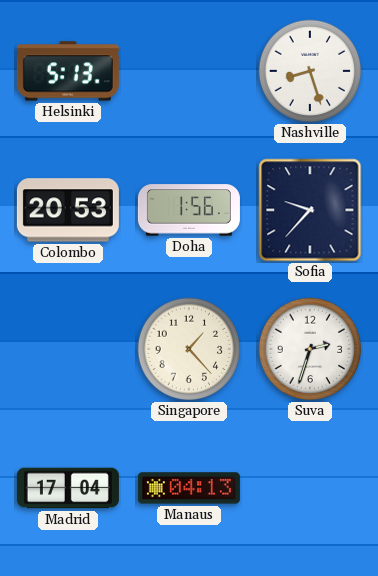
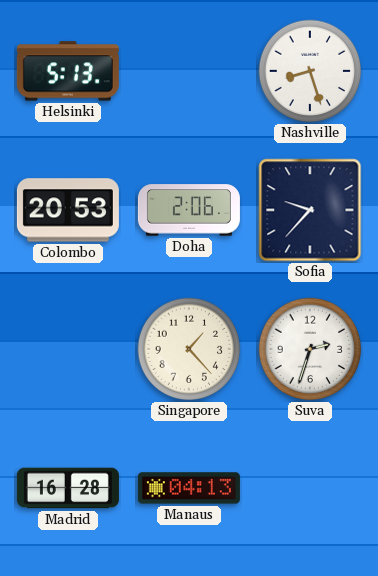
Doha: 1:56 -> 2:06
Madrid: 17:04 -> 16:28
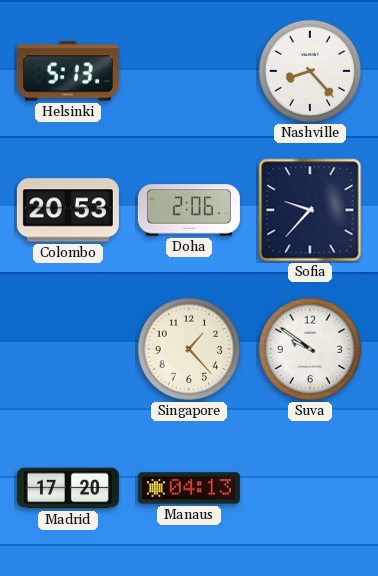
Nashville: 8:27 -> 8:23
Suva: 2:33 -> 9:51
Madrid: 16:28 -> 17:20
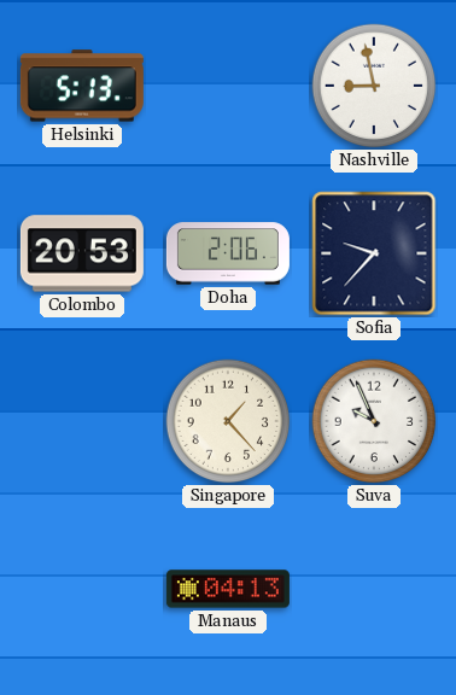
Nashville: 8:23 -> 8:58
Suva: 9:51 -> 9:56
Madrid: 17:20 -> none
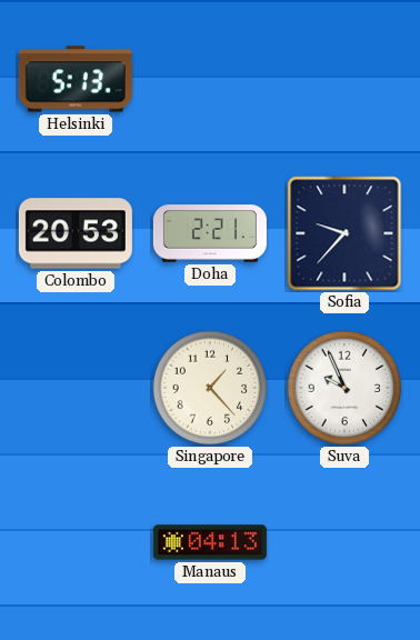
Nashville: 8:58 -> none
Doha: 2:06 -> 2:21
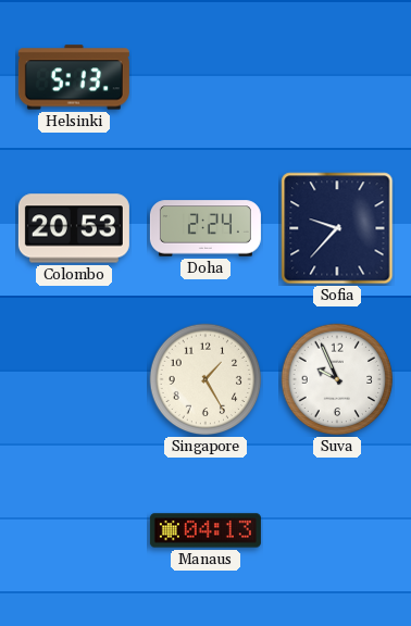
Doha: 2:21 -> 2:24
Singapore: 1:23 -> 1:25
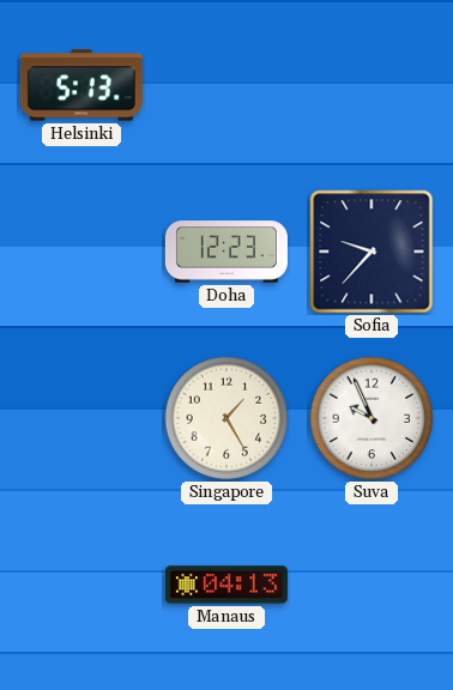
Colombo: 20:53 -> none
Doha: 2:24 -> 12:23
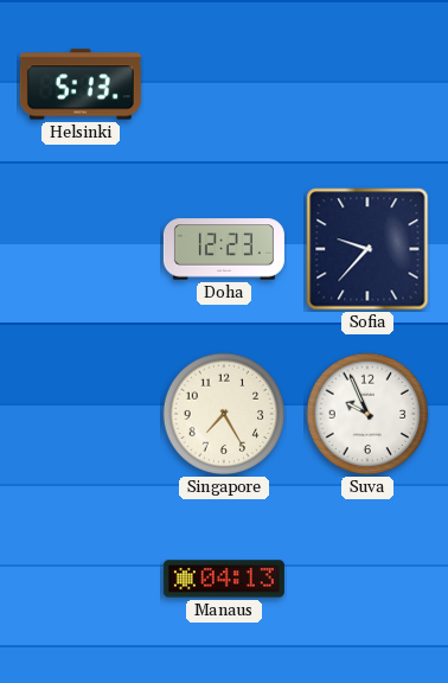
Singapore: 1:25 -> 7:25
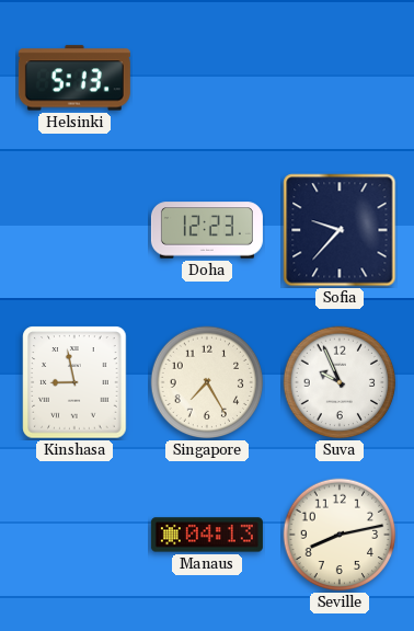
Kinshasa: none -> 8:58
Seville: none -> 8:13
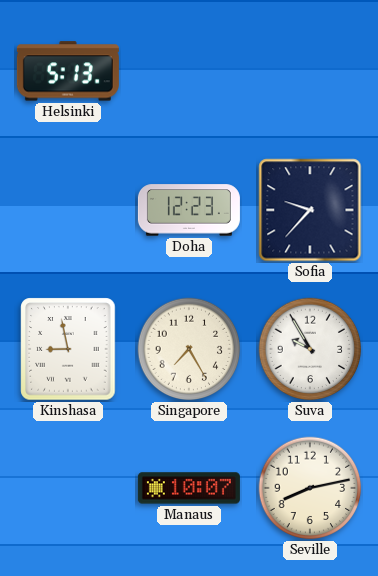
Suva: 9:56 -> 9:55
Manaus: 04:13 -> 10:07
